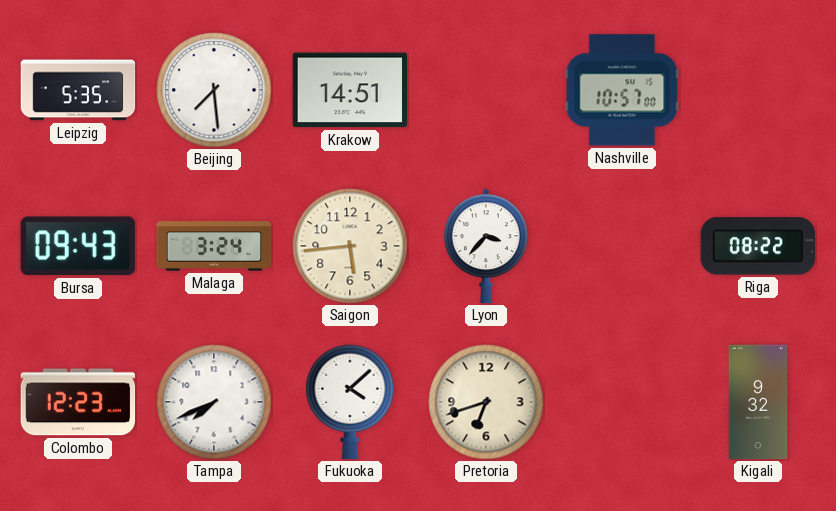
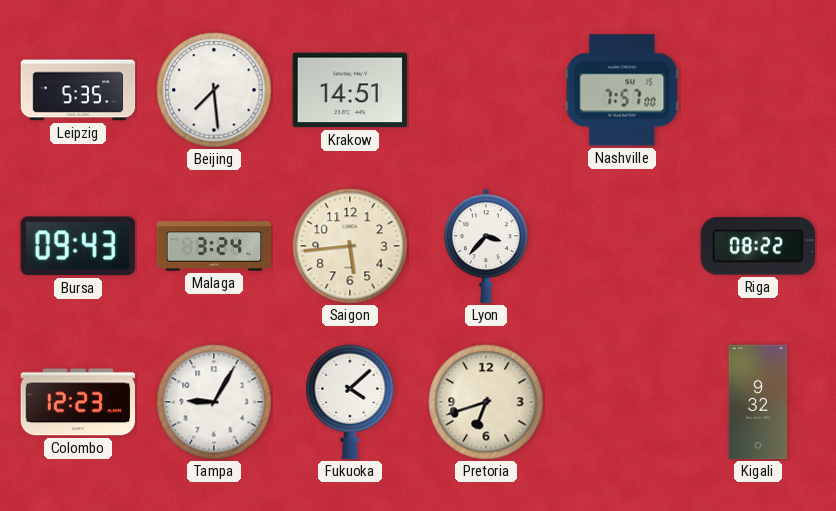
Nashville: 10:57 -> 7:57
Tampa: 7:41 -> 9:05
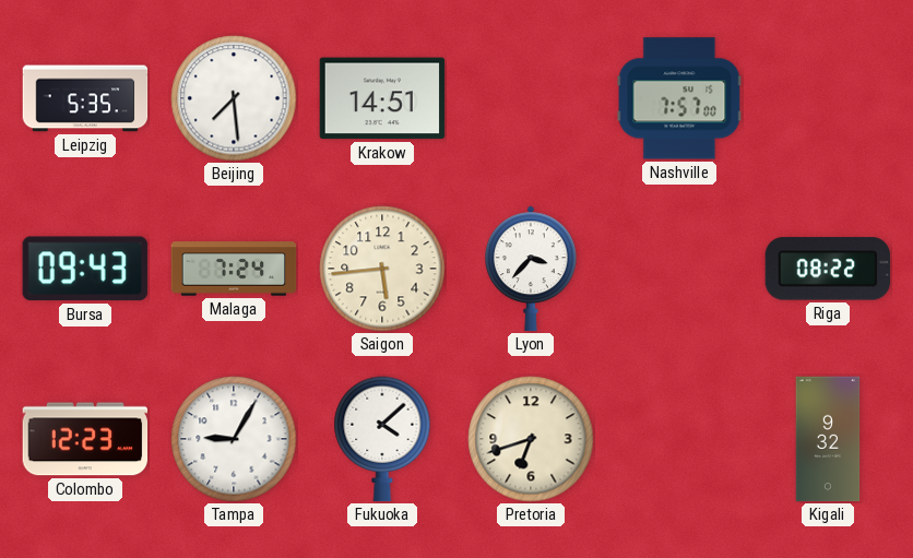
Malaga: 3:24 -> 7:24
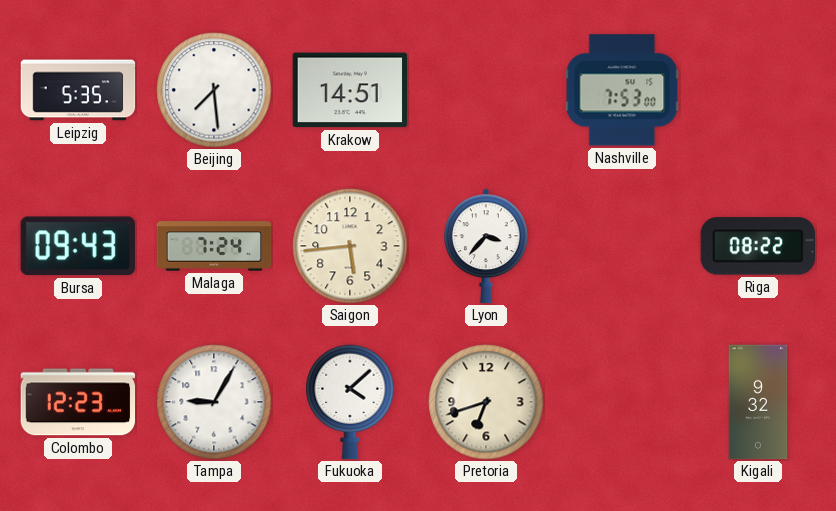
Nashville: 7:57 -> 7:53
